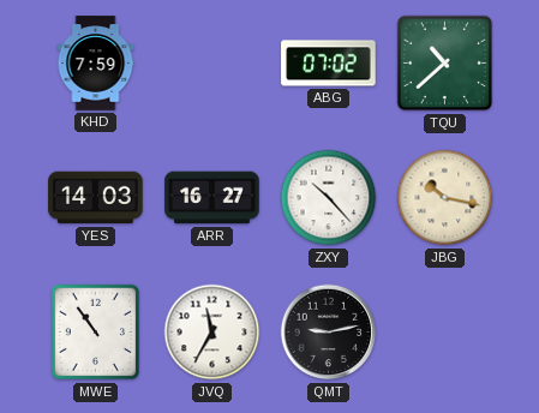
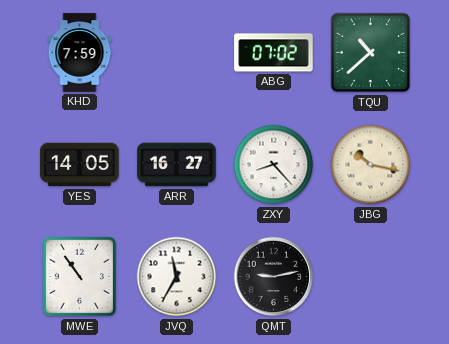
YES: 14:03 -> 14:05
ZXY: 10:23 -> 8:23
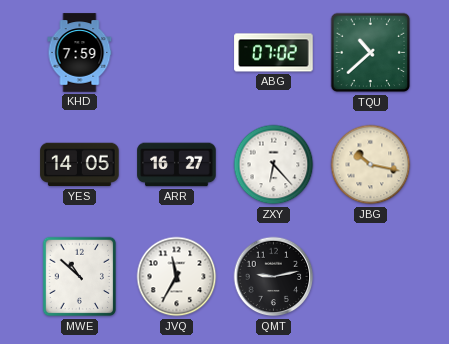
ZXY: 8:23 -> 6:23
MWE: 10:54 -> 10:52
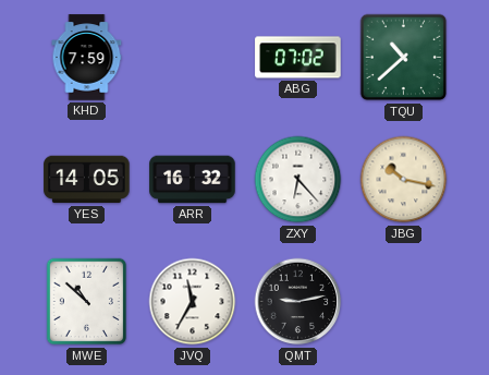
ARR: 16:27 -> 16:32
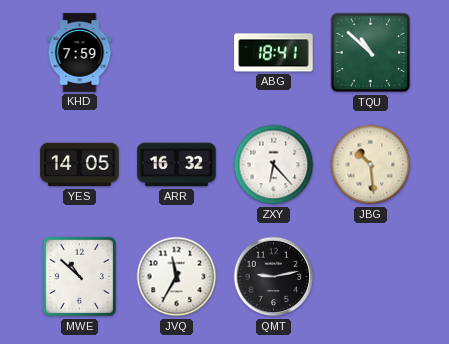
ABG: 07:02 -> 18:41
TQU: 10:38 -> 10:52
JBG: 10:17 -> 10:29
